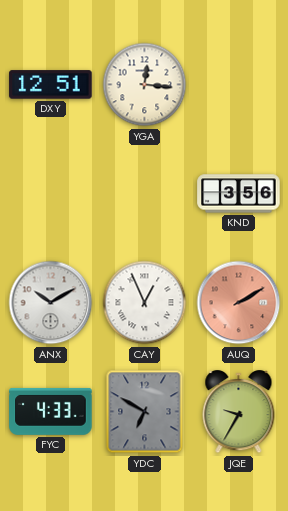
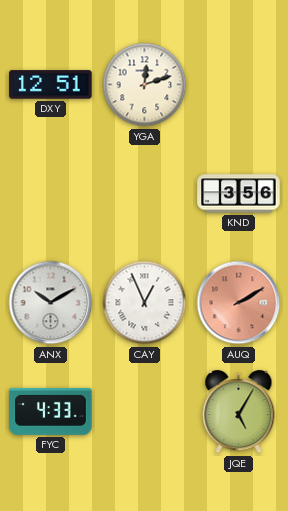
YGA: 12:16 -> 12:12
YDC: 6:50 -> none
JQE: 9:35 -> 5:05
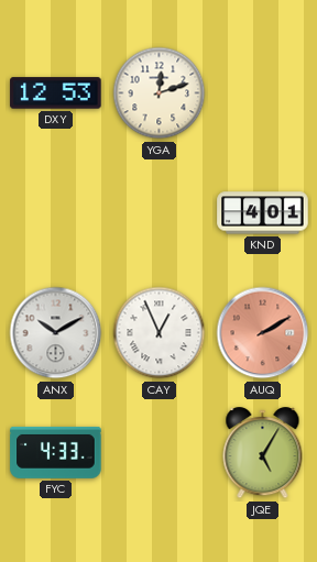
DXY: 12:51 -> 12:53
KND: 3:56 -> 4:01
